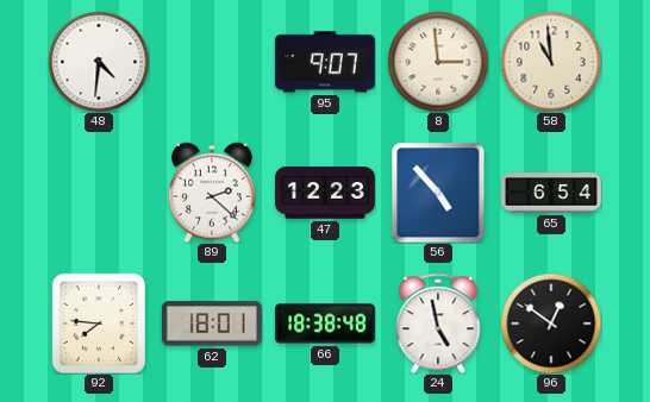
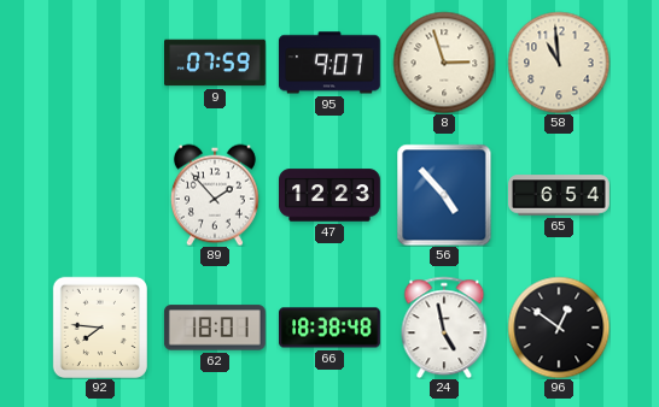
48: 4:31 -> none
9: none -> 07:59
8: 2:59 -> 2:57
89: 2:22 -> 1:53
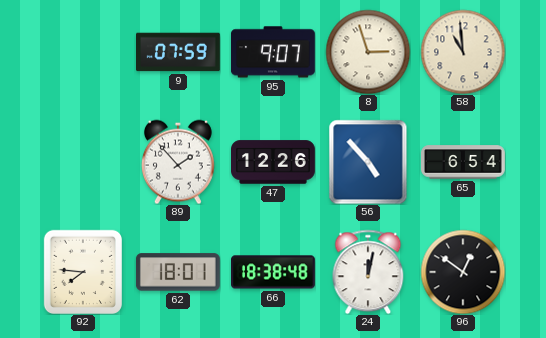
47: 12:23 -> 12:26
24: 4:58 -> 12:02
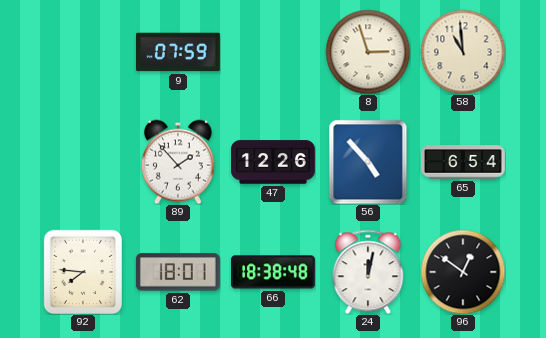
95: 9:07 -> none
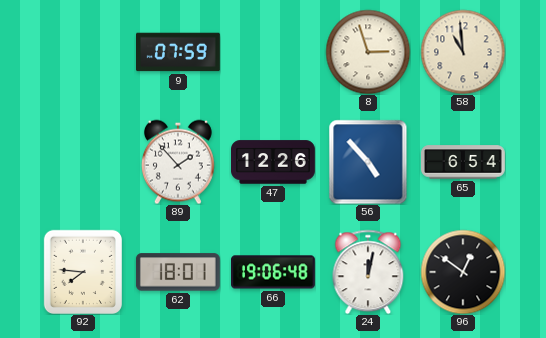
66: 18:38 -> 19:06
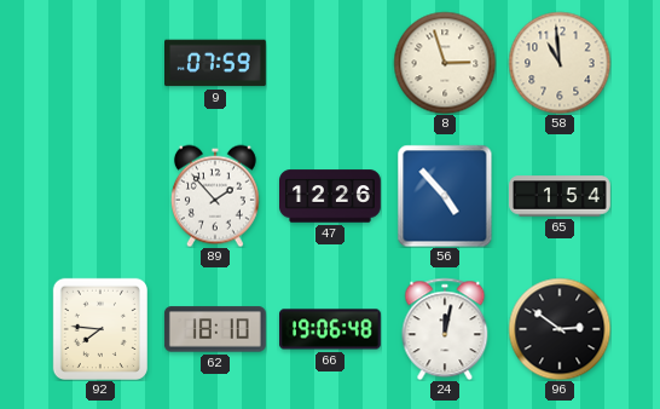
65: 6:54 -> 1:54
62: 18:01 -> 18:10
96: 12:51 -> 2:51
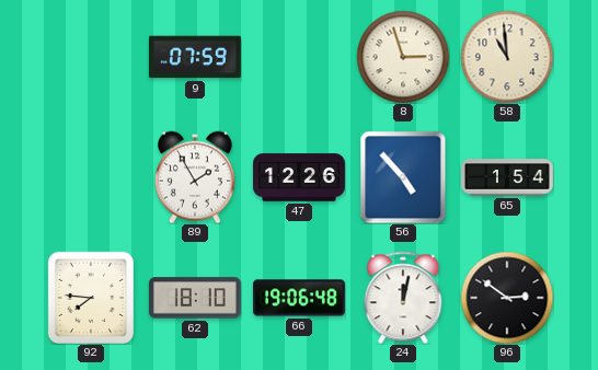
89: 1:53 -> 1:55
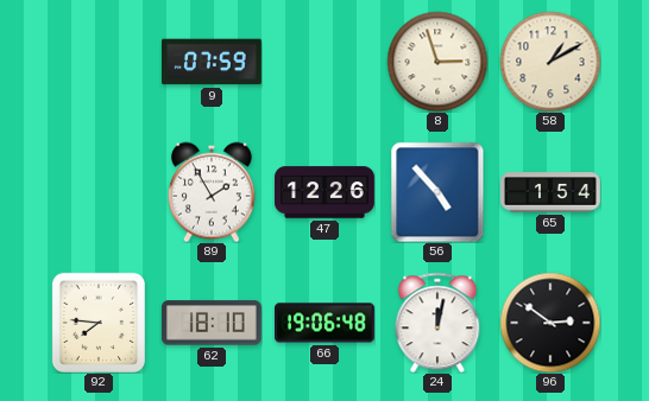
58: 10:59 -> 1:10
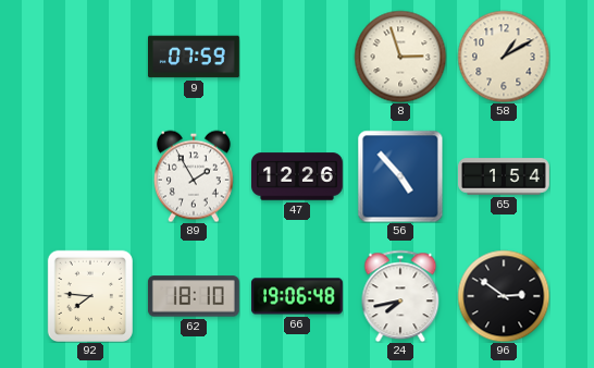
24: 12:02 -> 7:43
